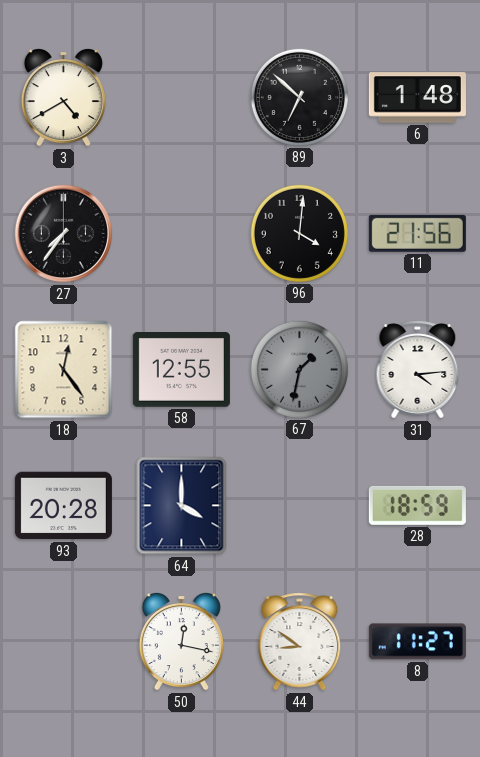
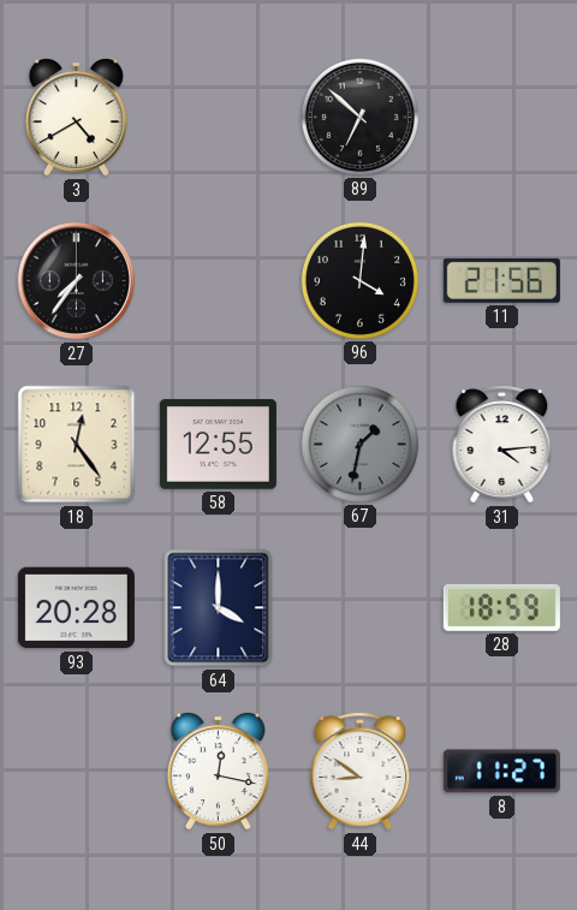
6: 1:48 -> none
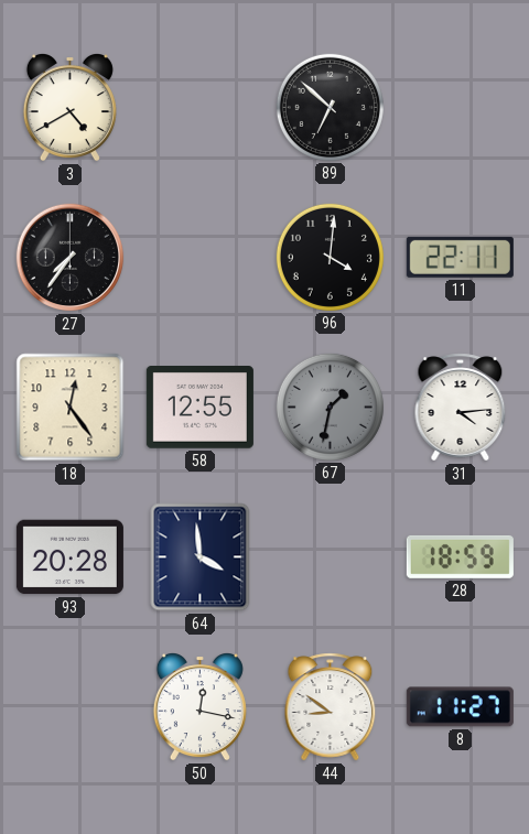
11: 21:56 -> 22:11
64: 4:00 -> 3:59
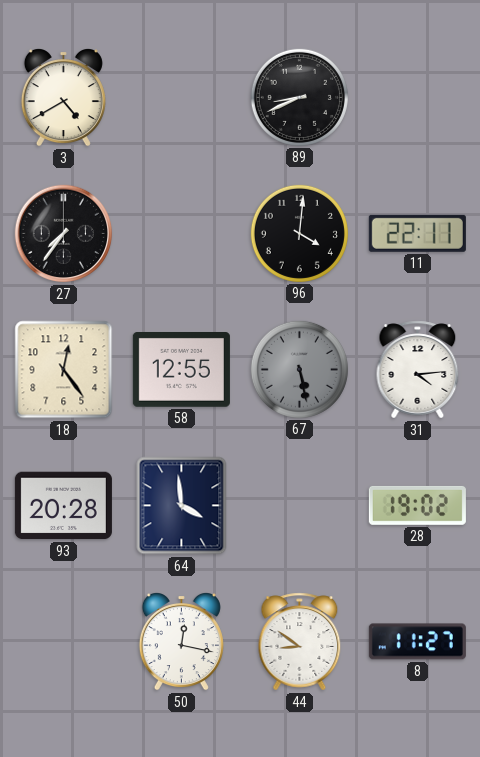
89: 6:52 -> 8:41
67: 1:32 -> 5:28
28: 18:59 -> 19:02
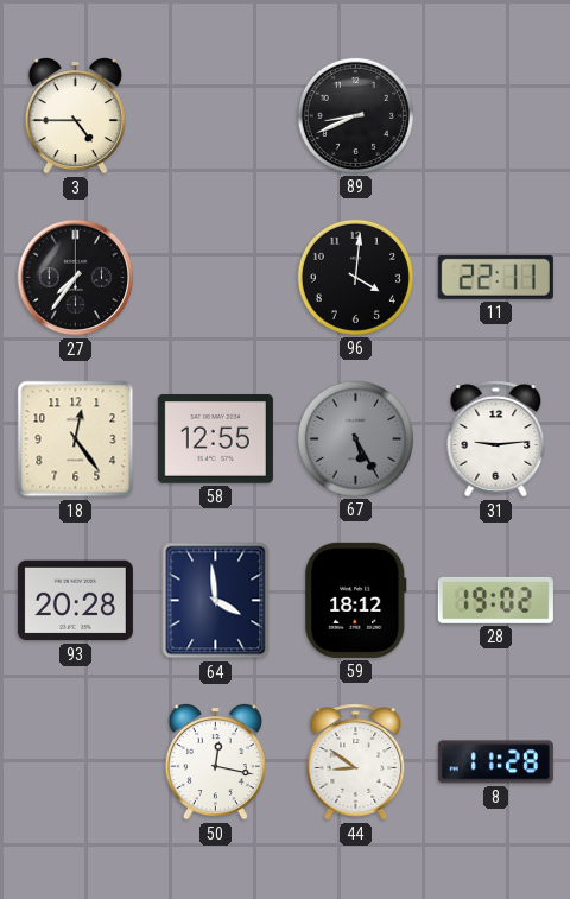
3: 4:40 -> 4:45
67: 5:28 -> 5:25
31: 4:14 -> 9:14
59: none -> 18:12
8: 11:27 -> 11:28
